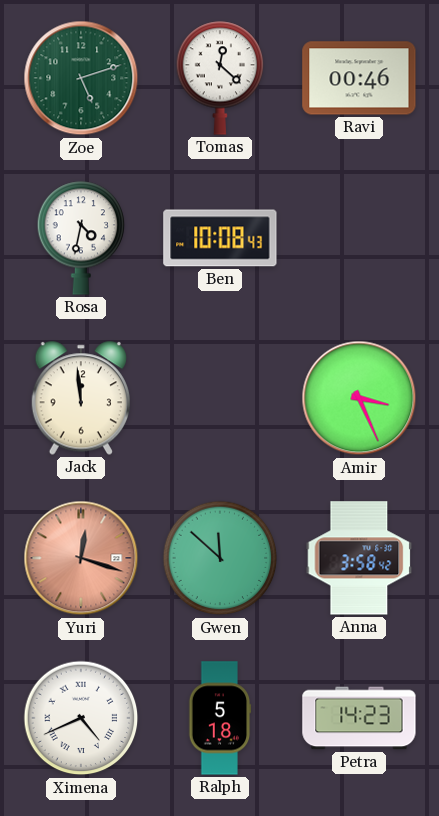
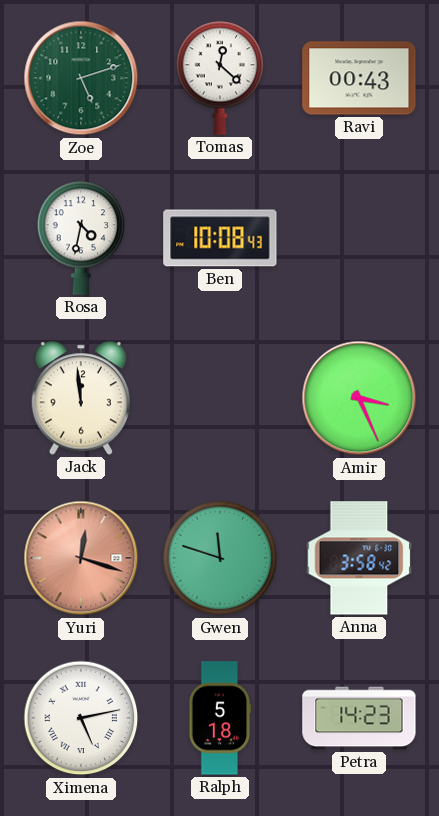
Ravi: 00:46 -> 00:43
Gwen: 11:52 -> 11:48
Ximena: 4:41 -> 5:13
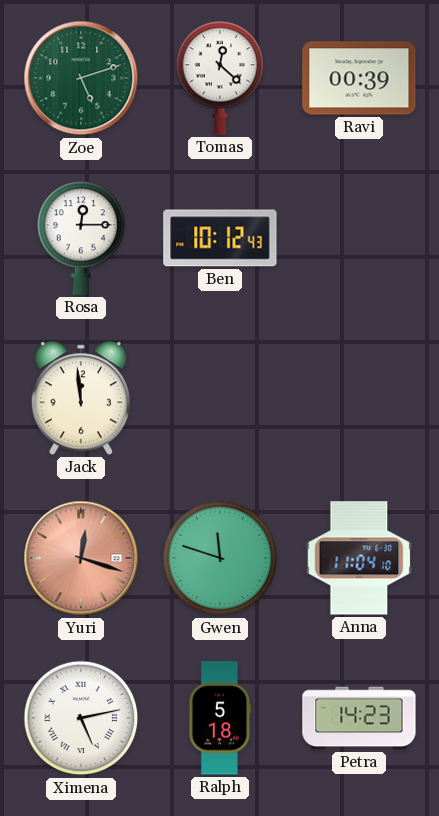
Ravi: 00:43 -> 00:39
Rosa: 4:32 -> 12:15
Ben: 10:08 -> 10:12
Amir: 3:26 -> none
Anna: 3:58 -> 11:04
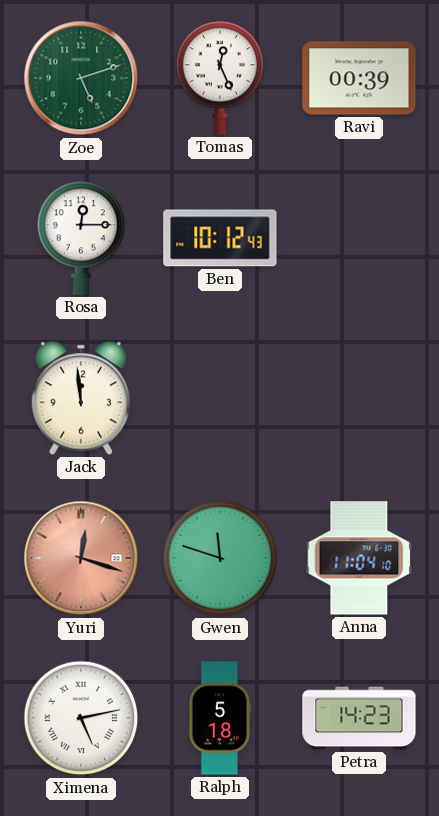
Tomas: 12:22 -> 12:26
